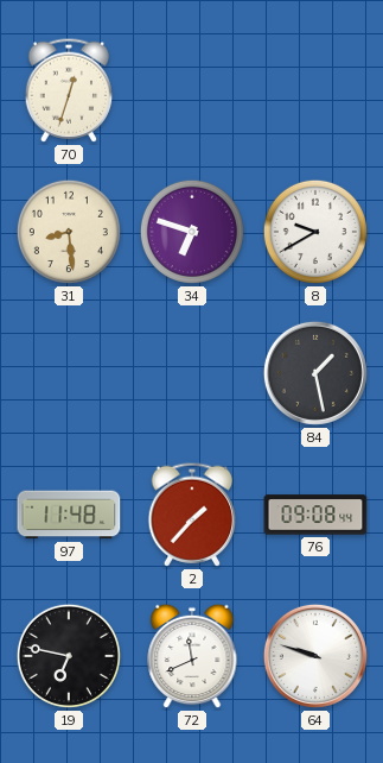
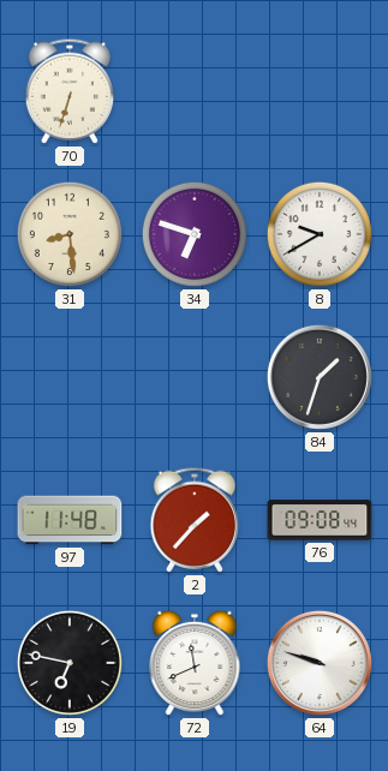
70: 12:33 -> 6:33
84: 1:28 -> 1:33
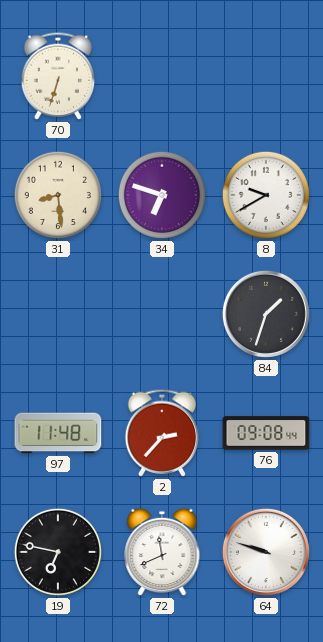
2: 1:37 -> 2:37
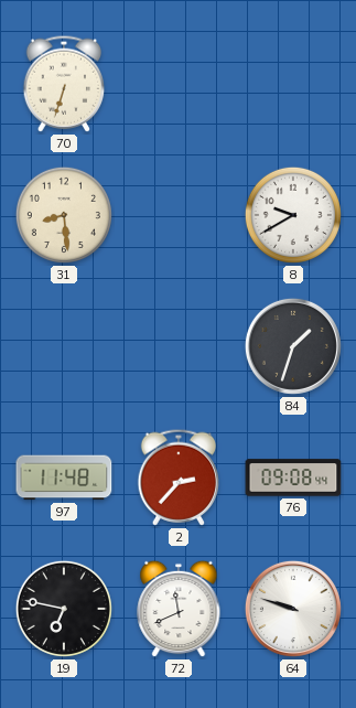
34: 6:48 -> none
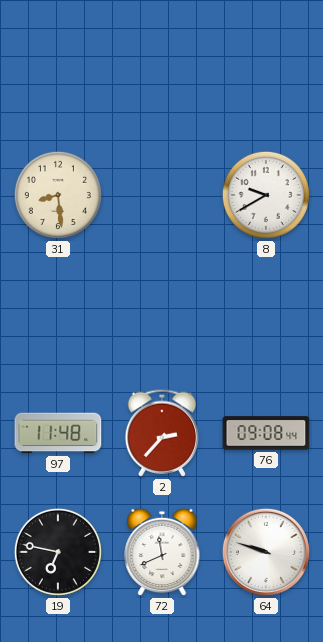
70: 6:33 -> none
84: 1:33 -> none
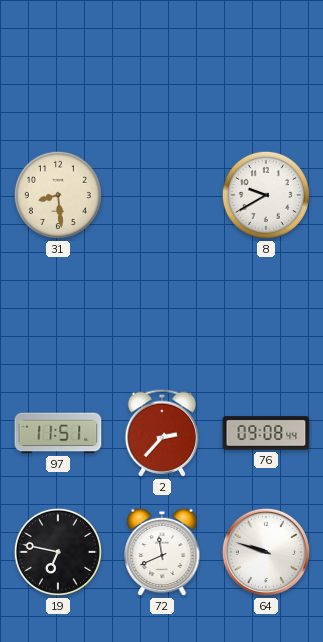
97: 11:48 -> 11:51
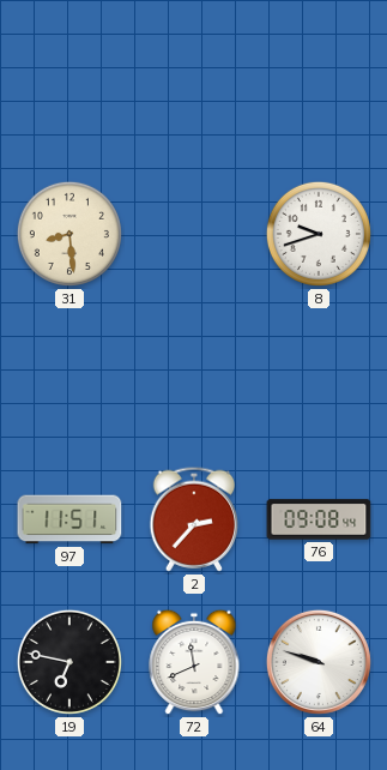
8: 9:40 -> 9:42
